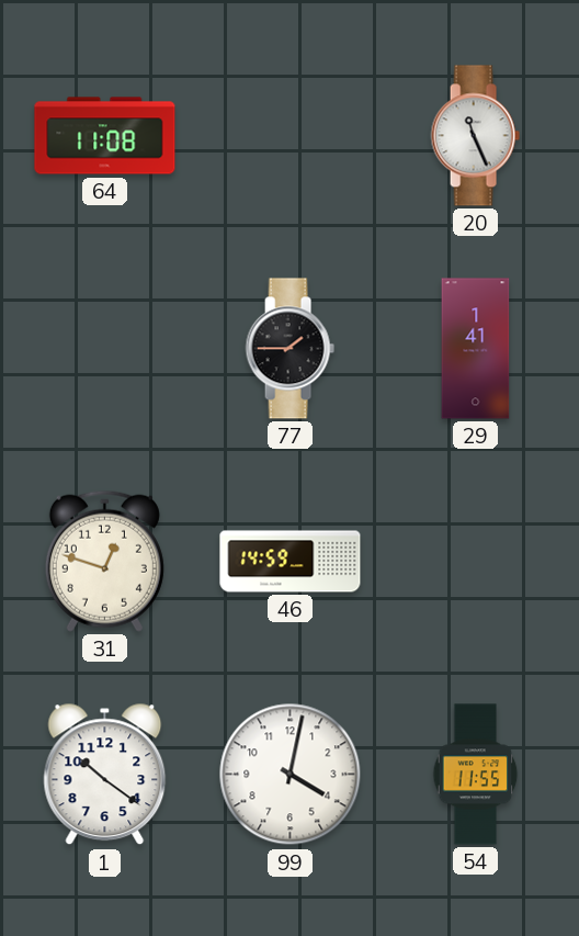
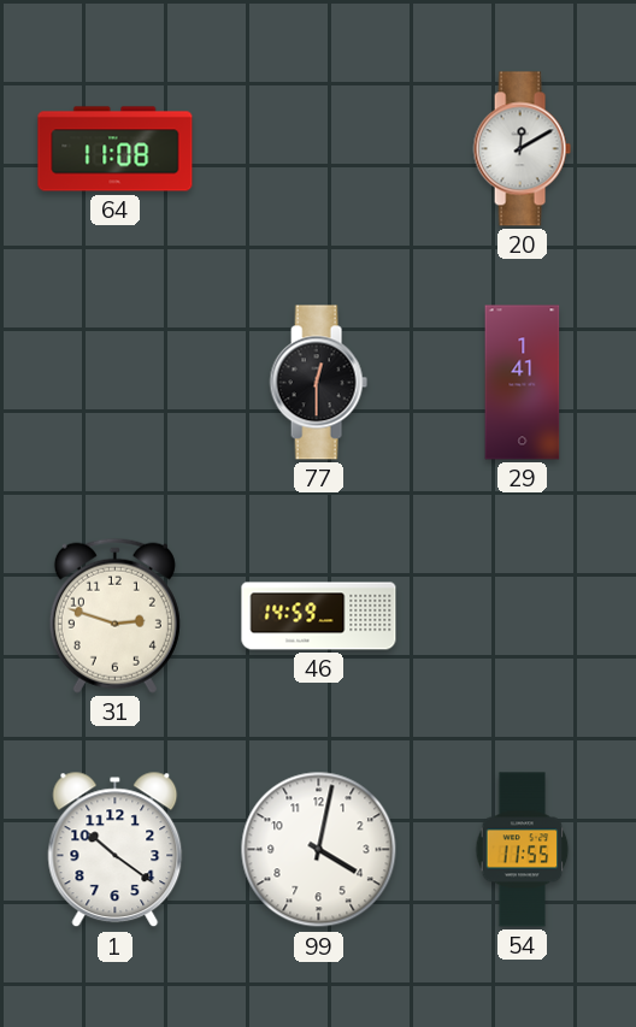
20: 11:26 -> 12:10
77: 1:45 -> 12:30
31: 12:48 -> 2:48
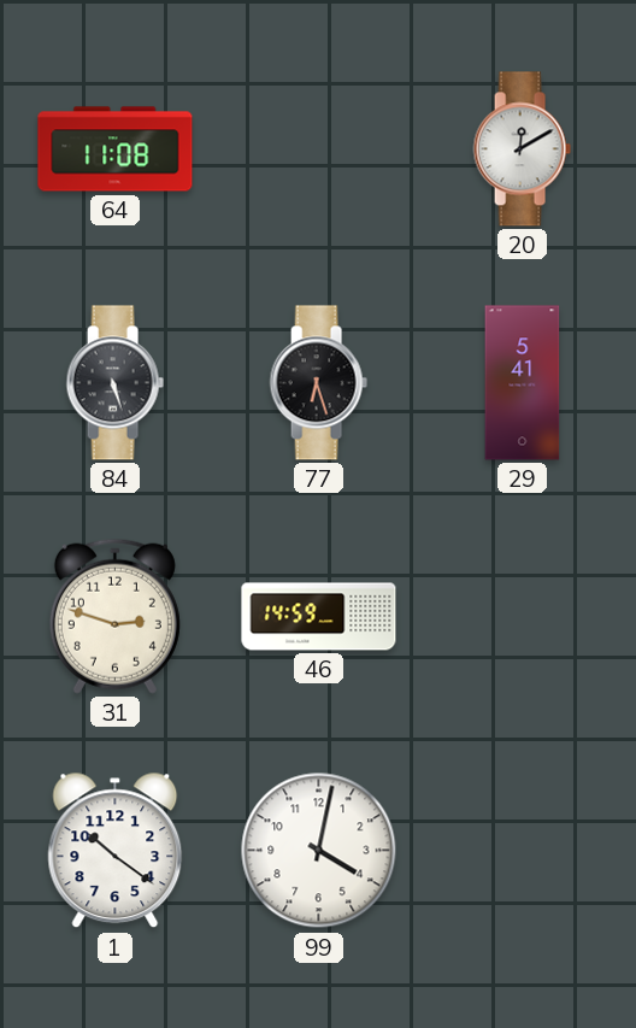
84: none -> 5:27
77: 12:30 -> 6:27
29: 1:41 -> 5:41
54: 11:55 -> none
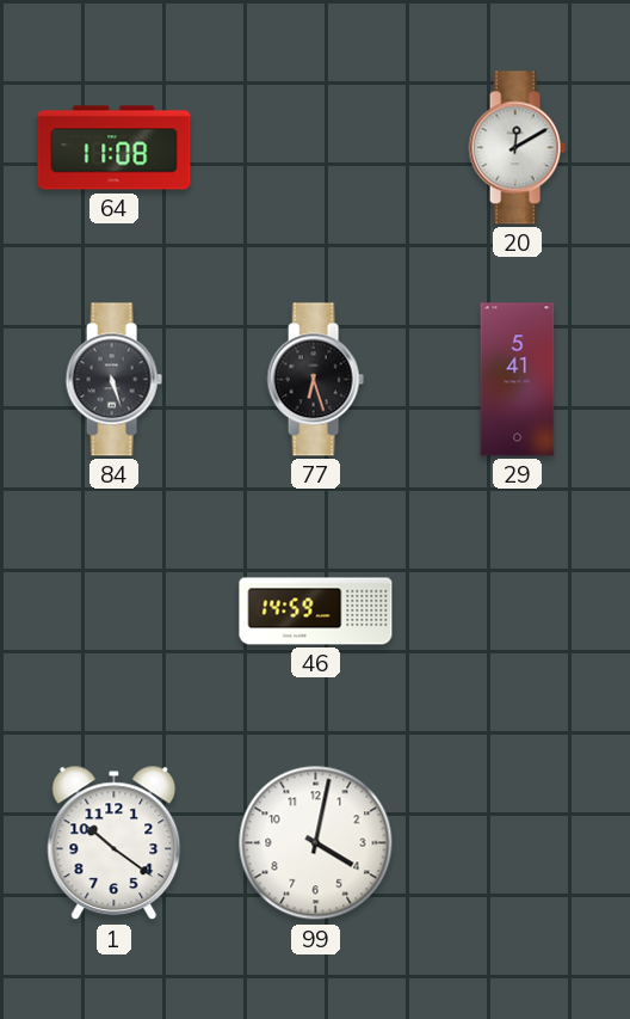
31: 2:48 -> none
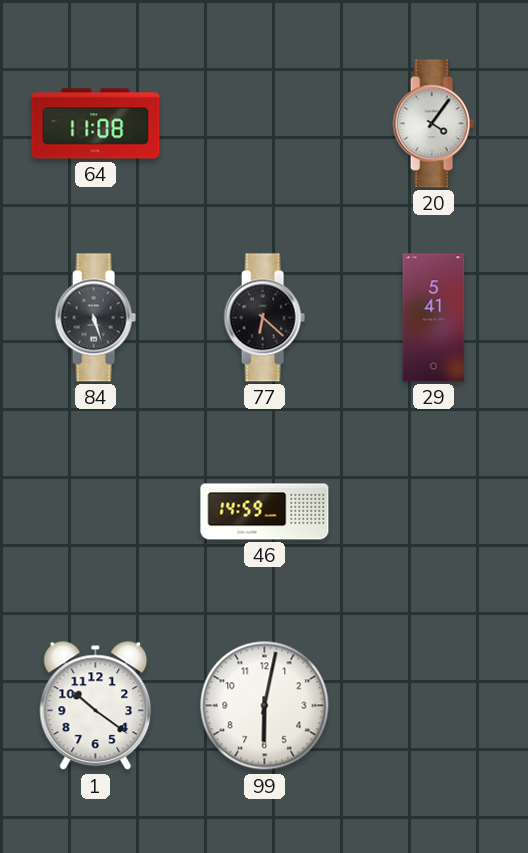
20: 12:10 -> 4:06
77: 6:27 -> 6:22
99: 4:02 -> 6:02
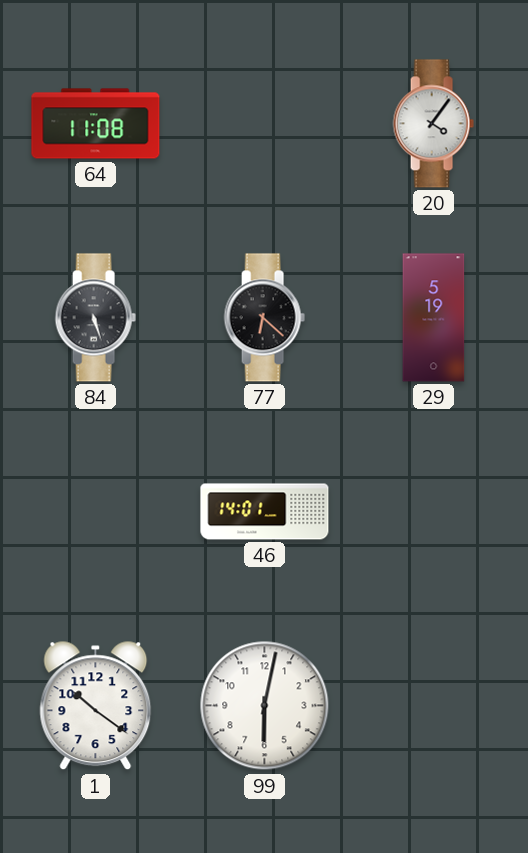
29: 5:41 -> 5:19
46: 14:59 -> 14:01
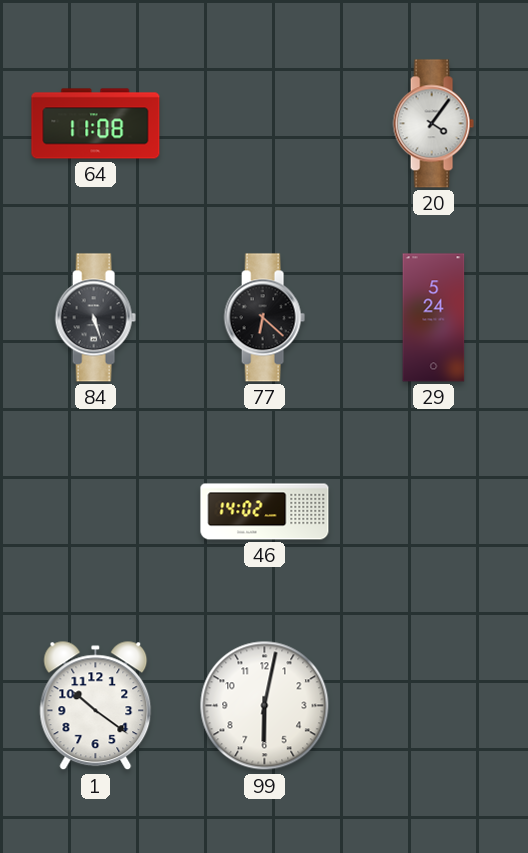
29: 5:19 -> 5:24
46: 14:01 -> 14:02
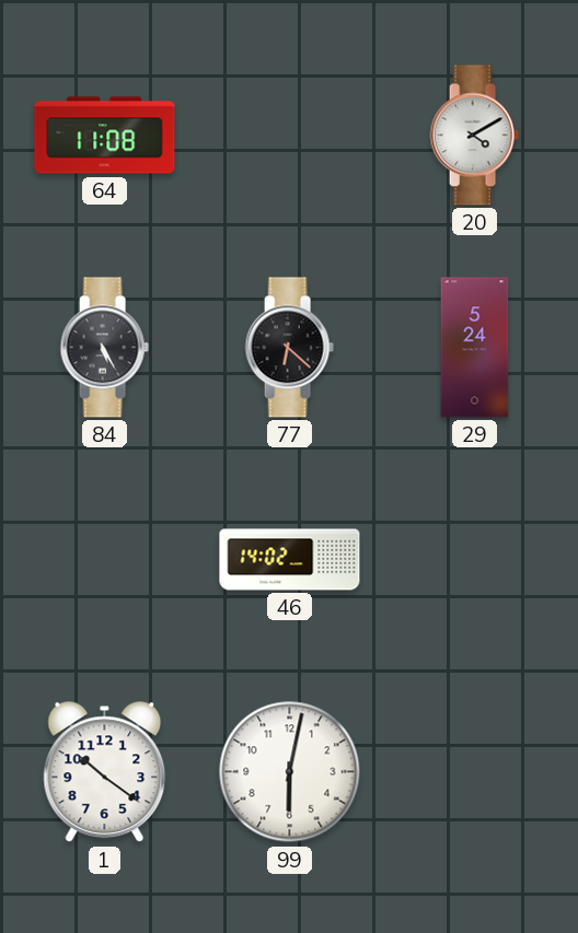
20: 4:06 -> 4:10
84: 5:27 -> 5:25
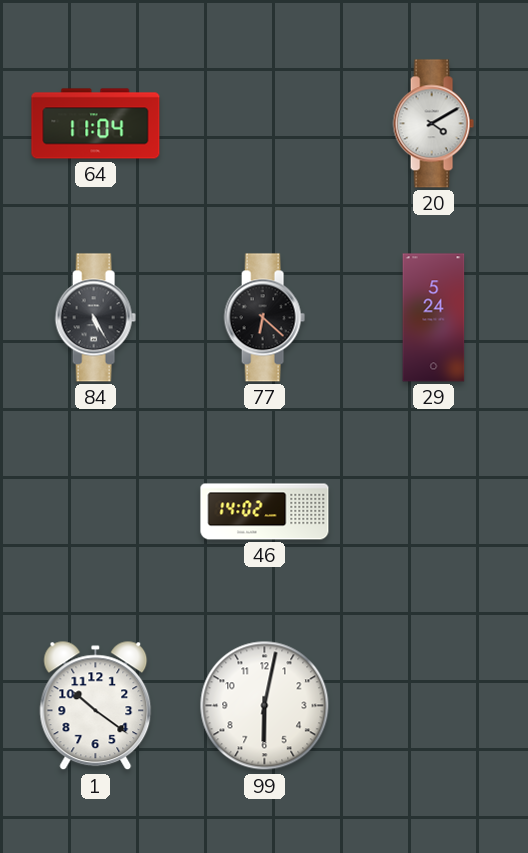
64: 11:08 -> 11:04
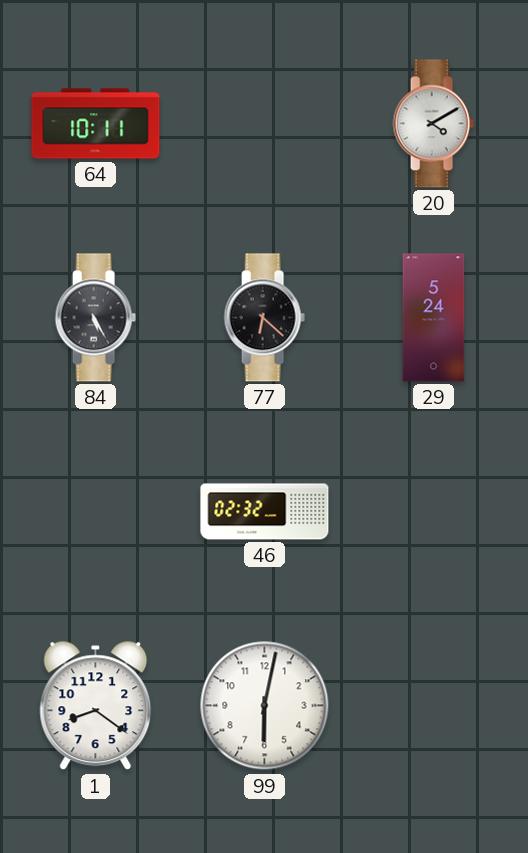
64: 11:04 -> 10:11
46: 14:02 -> 02:32
1: 10:21 -> 8:21
